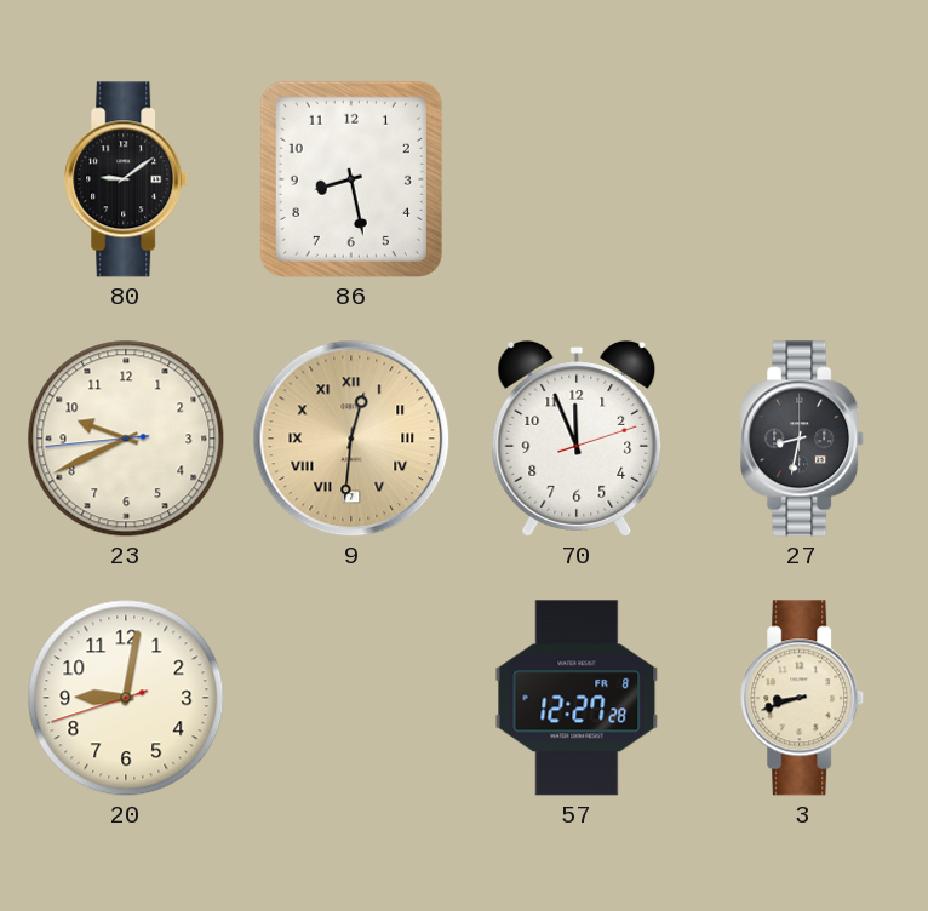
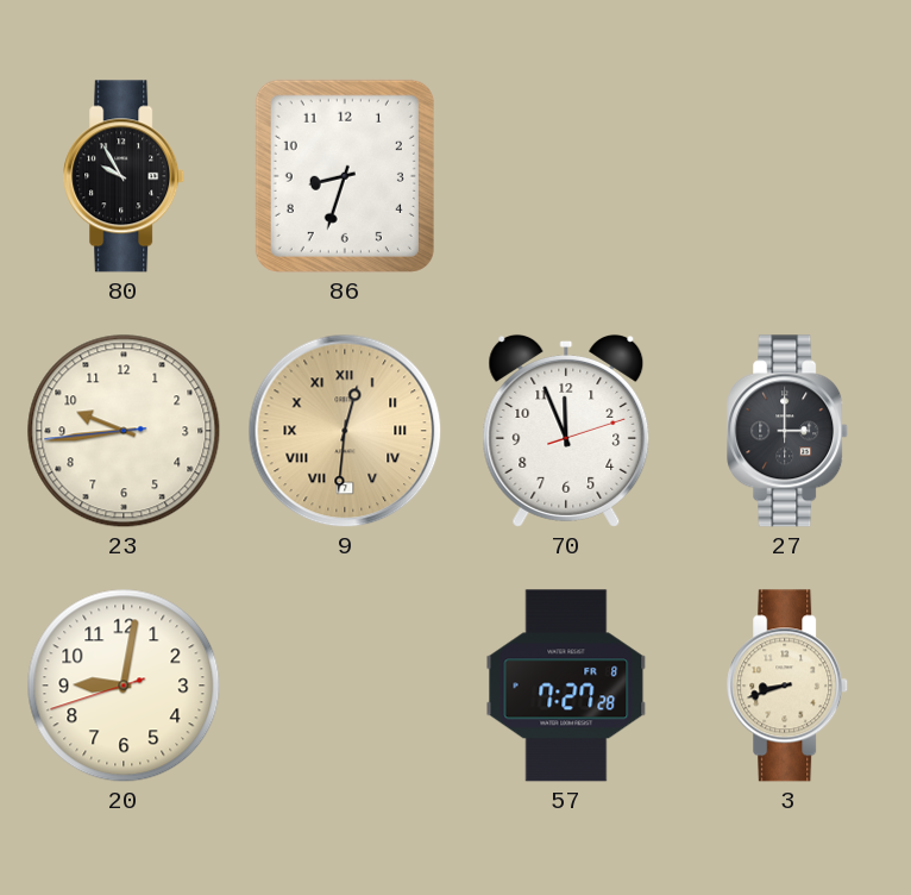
80: 9:09 -> 9:55
86: 8:28 -> 8:33
23: 9:40 -> 9:43
27: 8:32 -> 3:00
57: 12:27 -> 7:27
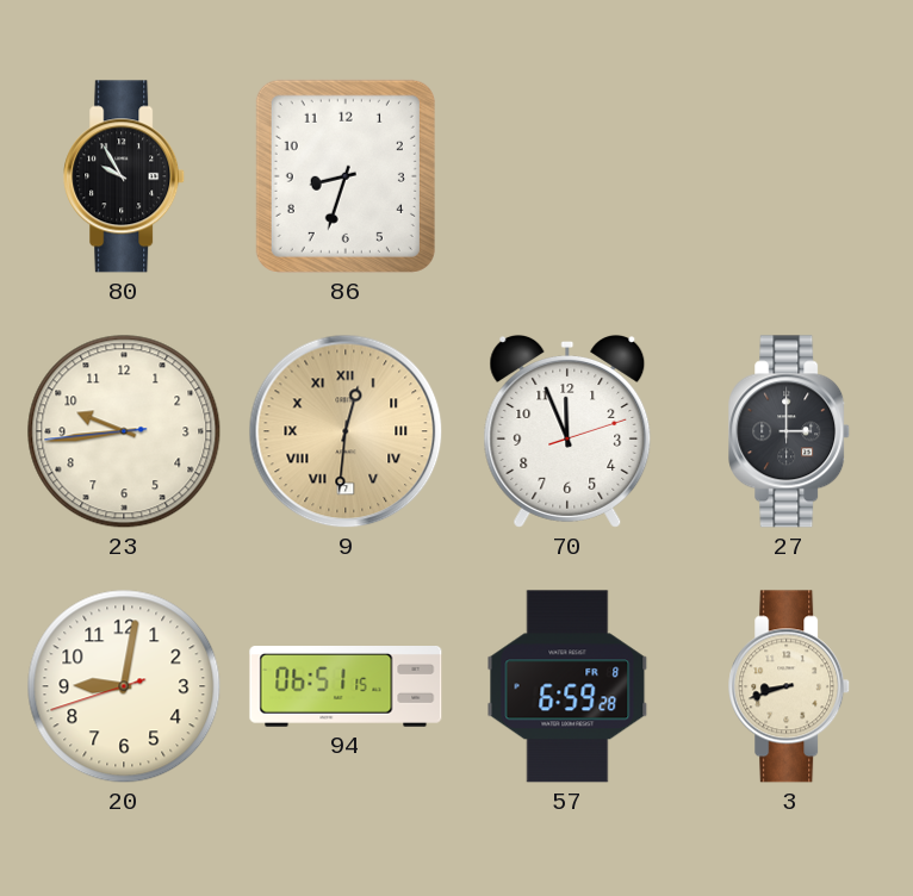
94: none -> 06:51
57: 7:27 -> 6:59
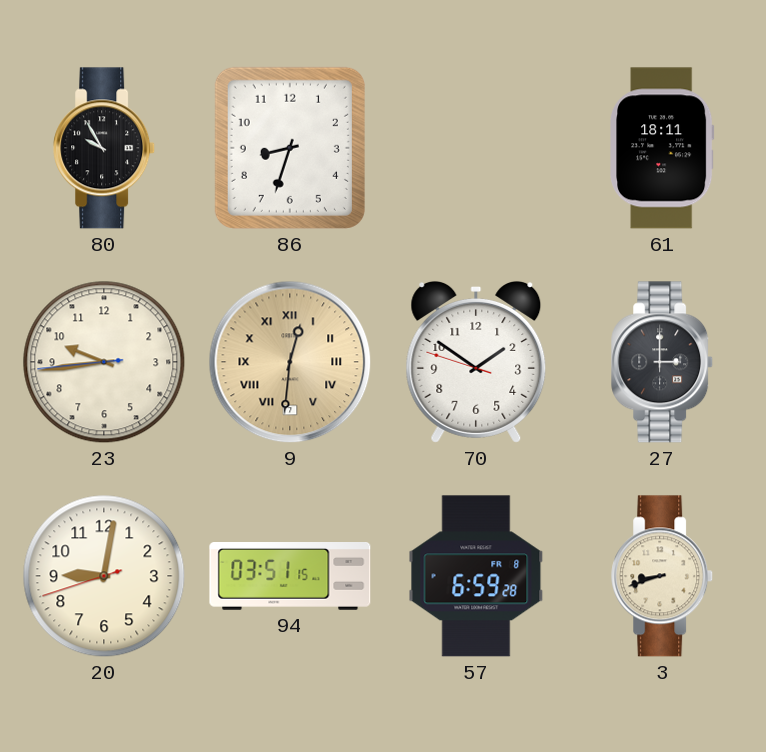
61: none -> 18:11
70: 11:56 -> 1:50
94: 06:51 -> 03:51
